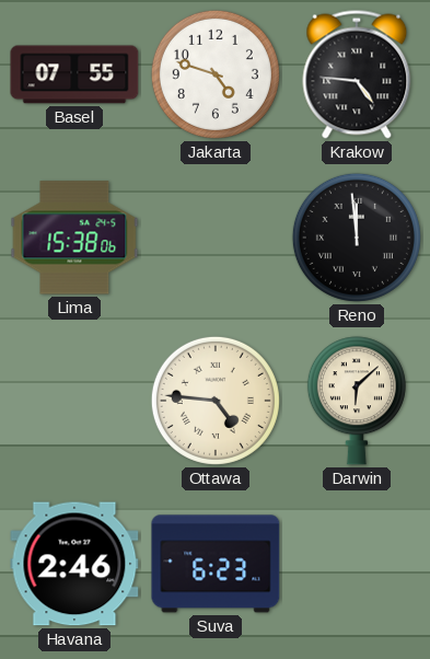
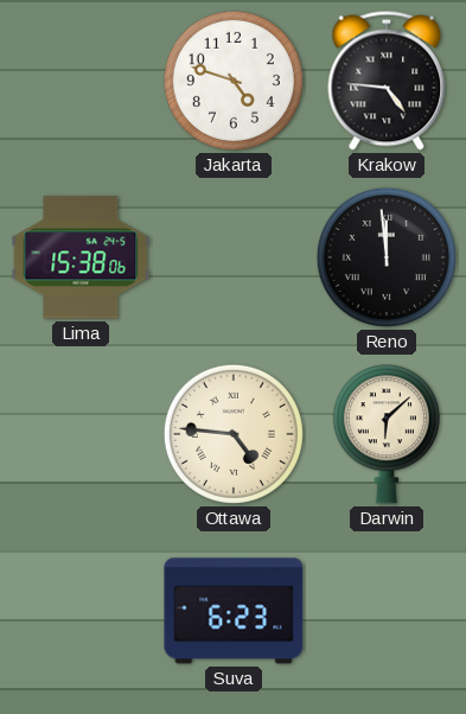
Basel: 07:55 -> none
Havana: 2:46 -> none
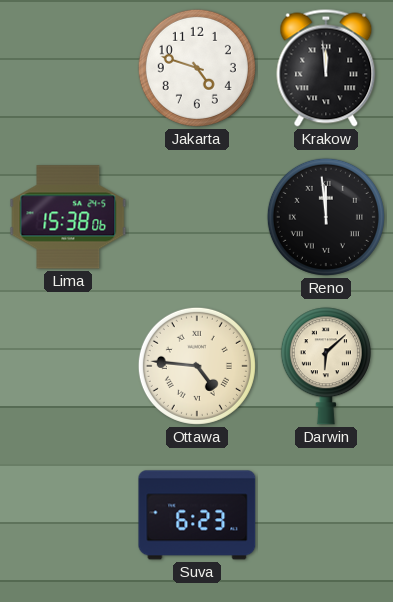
Krakow: 4:46 -> 11:59
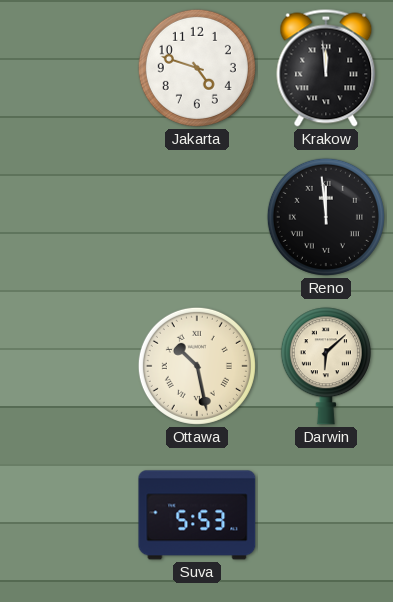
Lima: 15:38 -> none
Ottawa: 4:46 -> 10:28
Suva: 6:23 -> 5:53
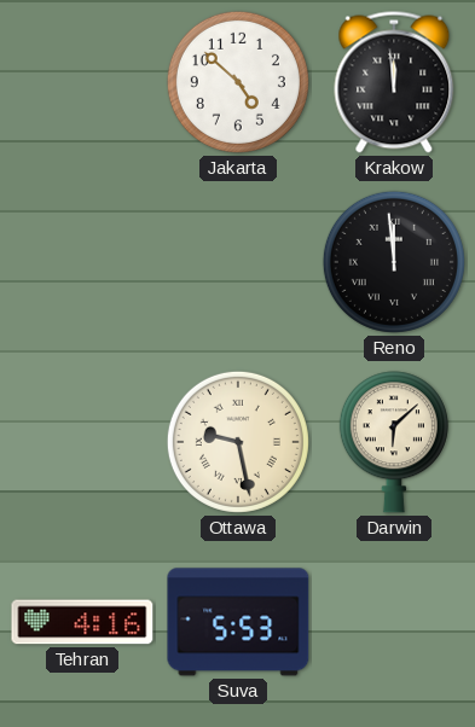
Jakarta: 4:48 -> 4:52
Ottawa: 10:28 -> 9:28
Tehran: none -> 4:16
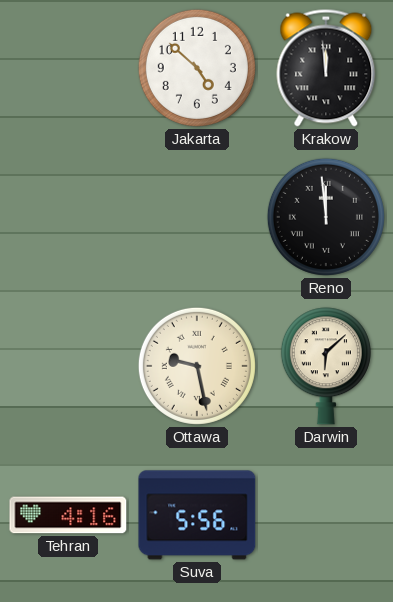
Suva: 5:53 -> 5:56
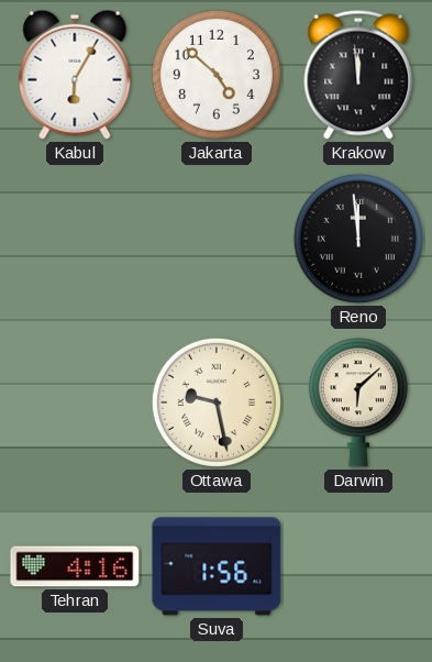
Kabul: none -> 6:05
Suva: 5:56 -> 1:56
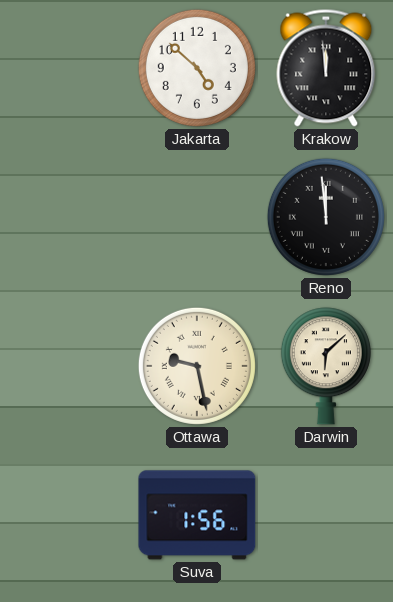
Kabul: 6:05 -> none
Tehran: 4:16 -> none
